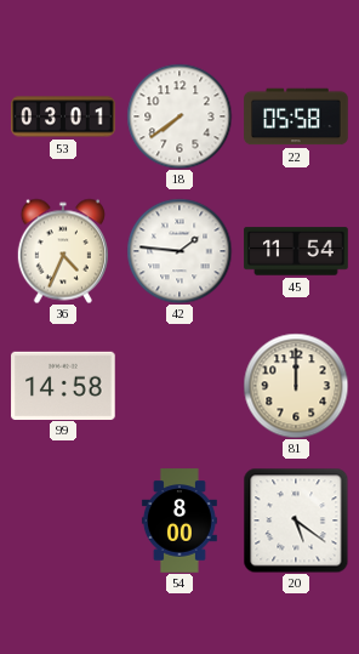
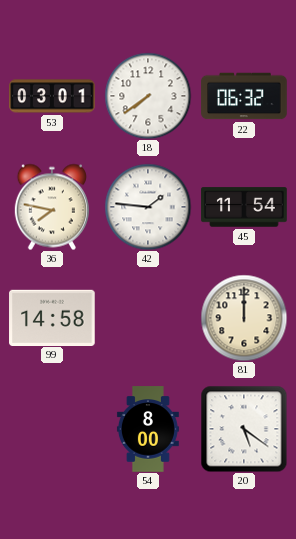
22: 05:58 -> 06:32
36: 4:34 -> 7:47
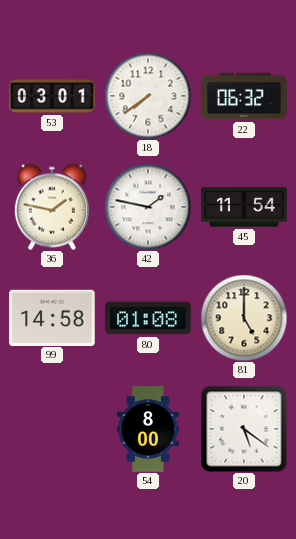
36: 7:47 -> 1:47
42: 1:46 -> 1:47
80: none -> 01:08
81: 12:00 -> 5:00
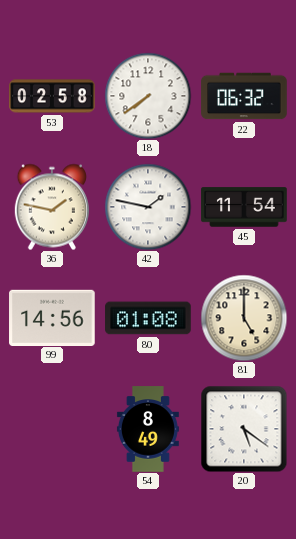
53: 03:01 -> 02:58
99: 14:58 -> 14:56
54: 8:00 -> 8:49
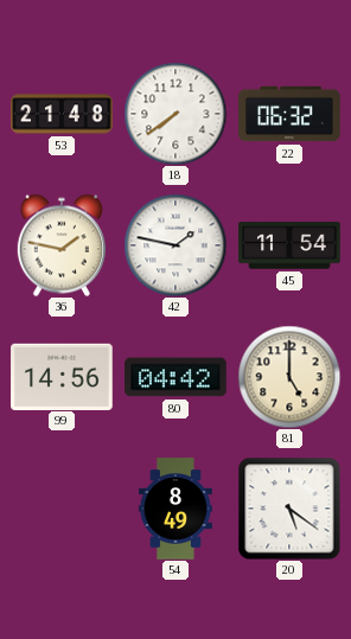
53: 02:58 -> 21:48
80: 01:08 -> 04:42
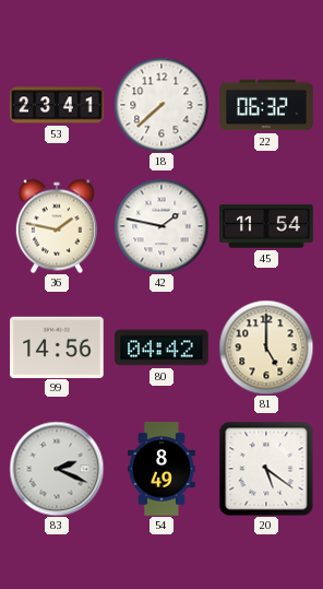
53: 21:48 -> 23:41
18: 7:39 -> 7:38
83: none -> 2:19
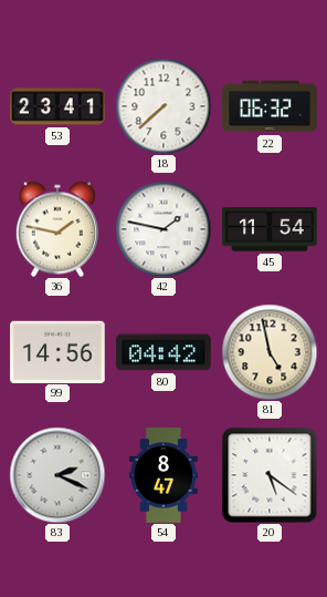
81: 5:00 -> 4:58
54: 8:49 -> 8:47
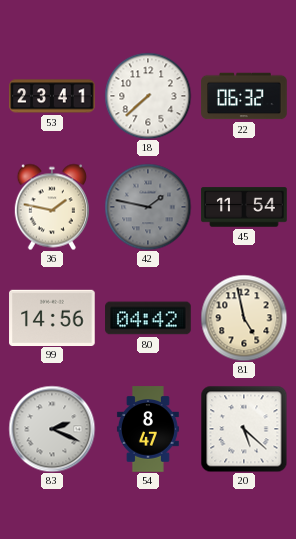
42 dial: white -> grey
20: 5:21 -> 5:22
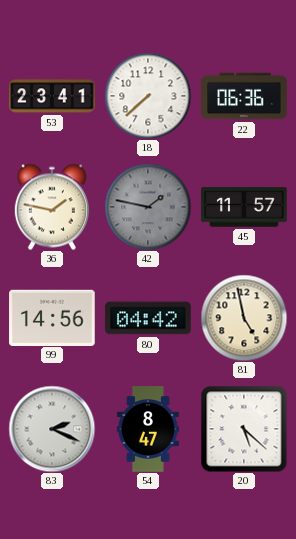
22: 06:32 -> 06:36
45: 11:54 -> 11:57
